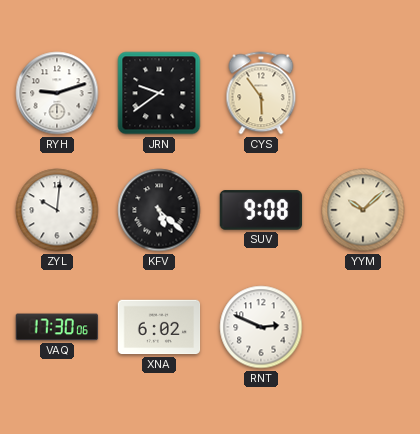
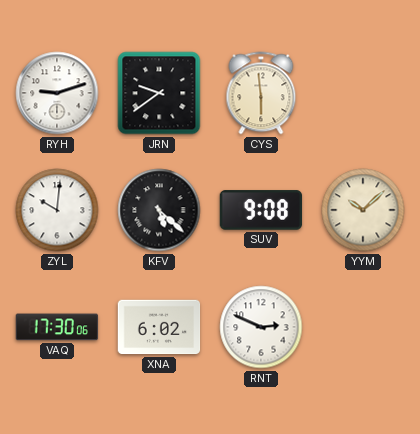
CYS: 5:54 -> 5:59
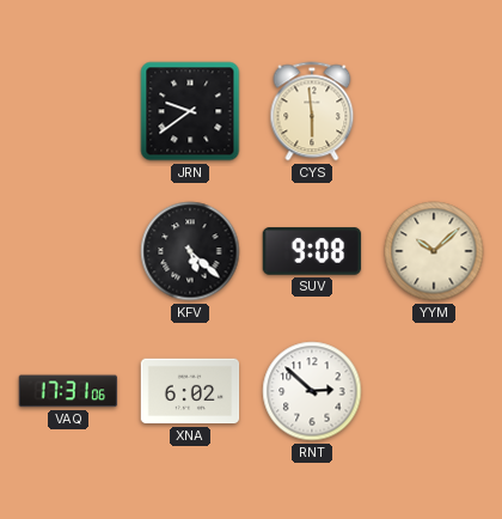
RYH: 9:12 -> none
ZYL: 10:01 -> none
VAQ: 17:30 -> 17:31
RNT: 2:49 -> 2:52
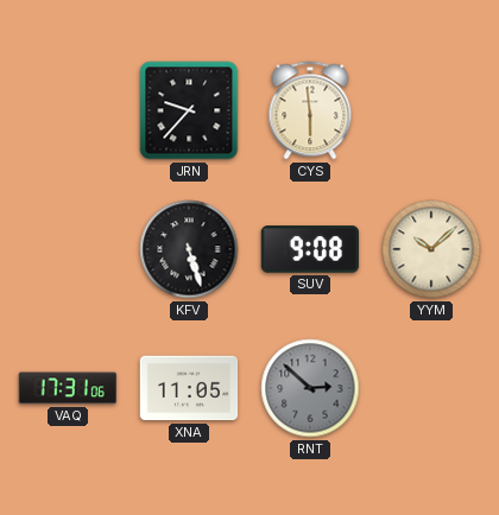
JRN: 9:39 -> 9:37
KFV: 5:22 -> 5:27
XNA: 6:02 -> 11:05
RNT dial: white -> grey
